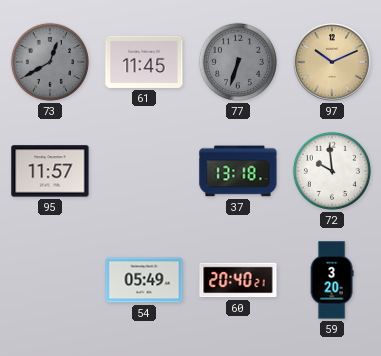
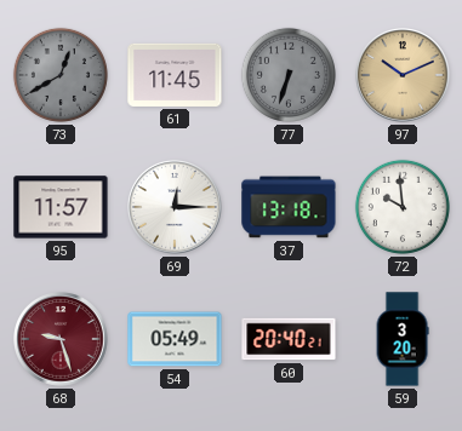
69: none -> 12:15
68: none -> 9:27
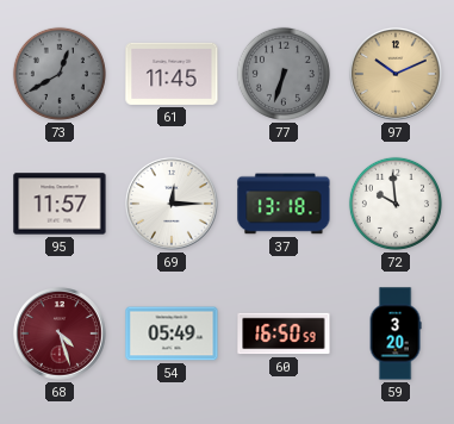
68: 9:27 -> 4:27
60: 20:40 -> 16:50
